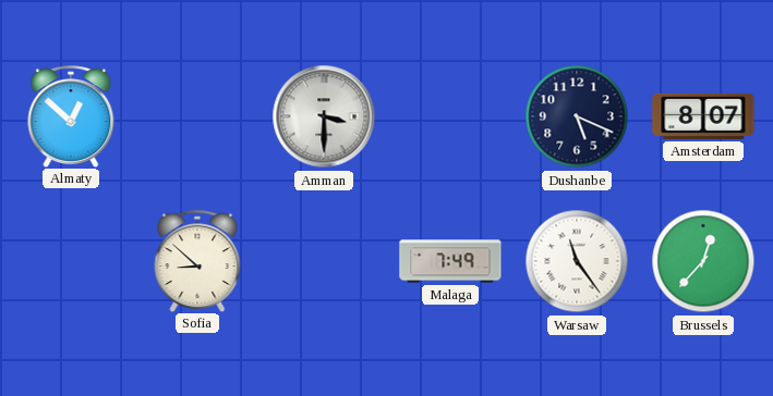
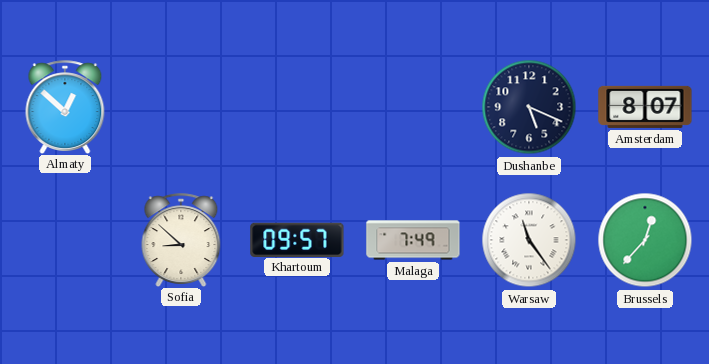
Amman: 3:30 -> none
Khartoum: none -> 09:57
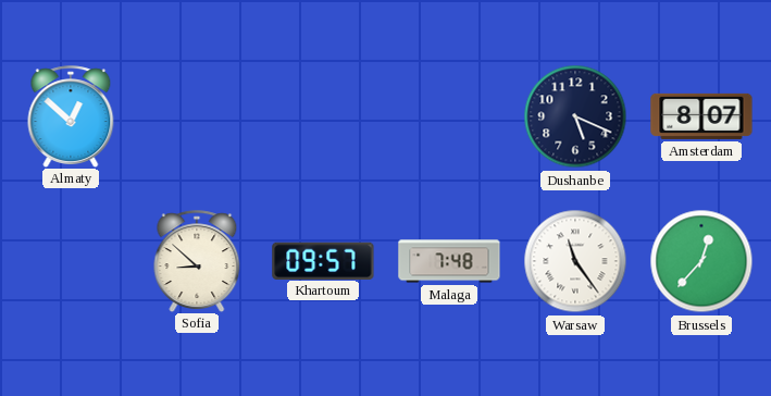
Malaga: 7:49 -> 7:48
